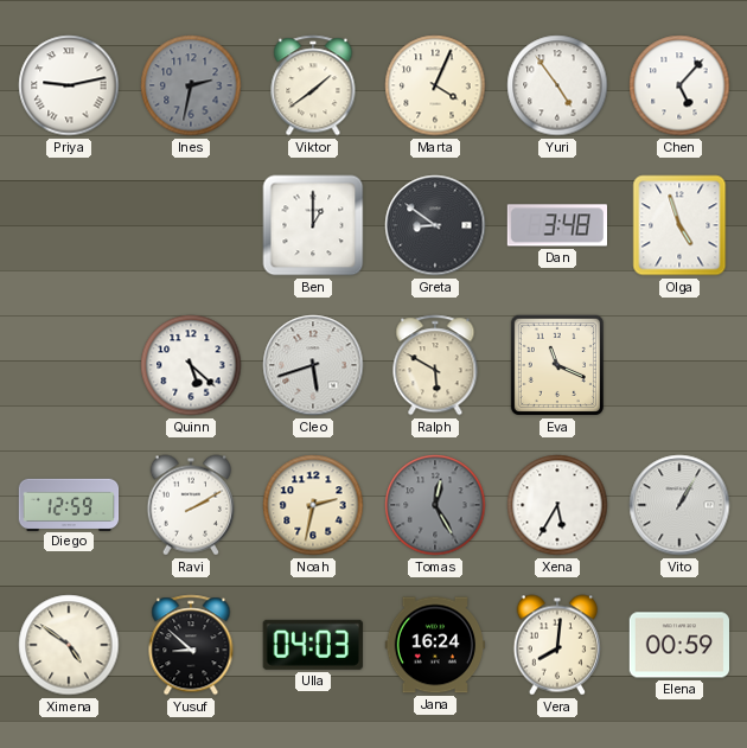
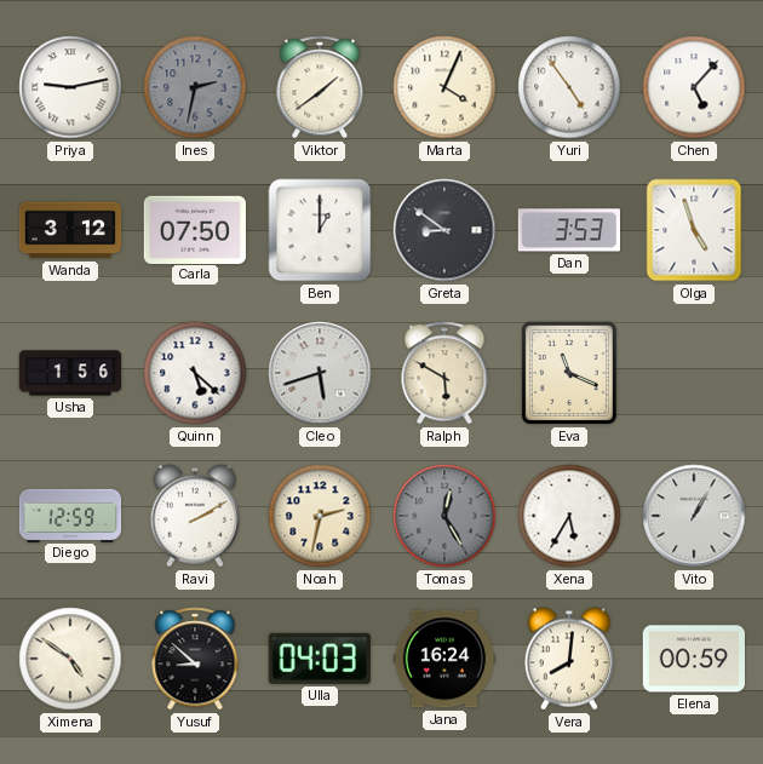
Wanda: none -> 3:12
Carla: none -> 07:50
Dan: 3:48 -> 3:53
Usha: none -> 1:56
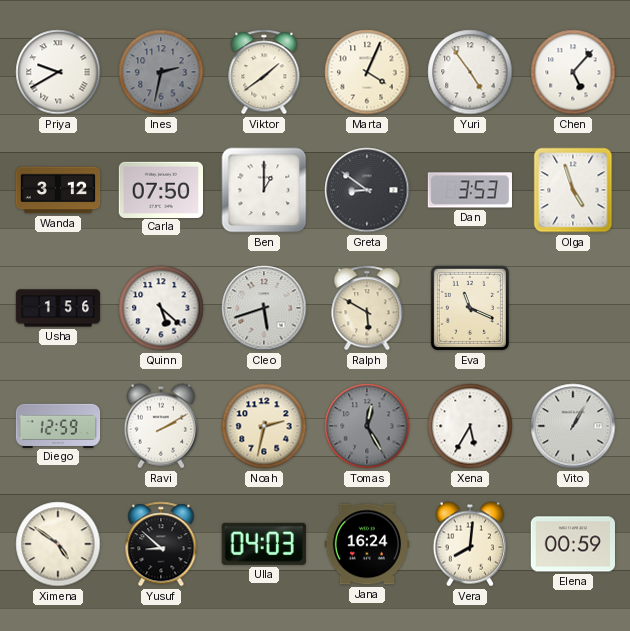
Priya: 9:13 -> 9:40
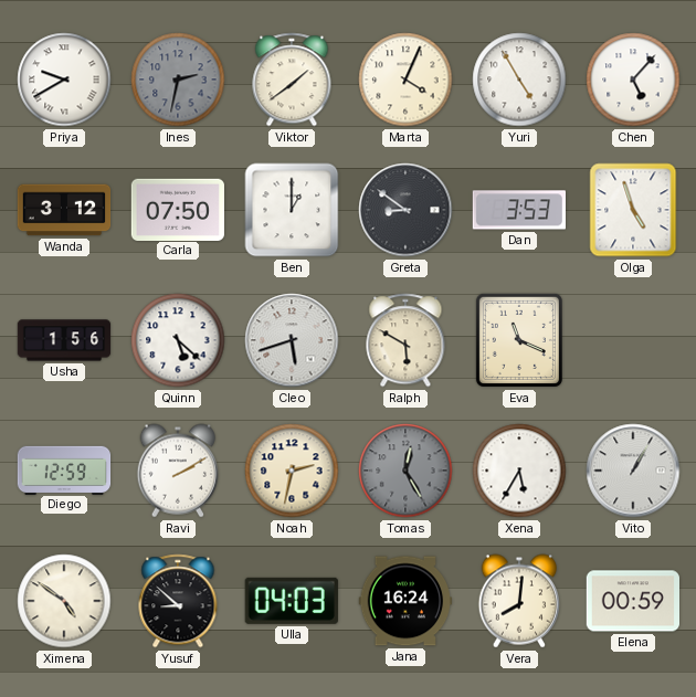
Yuri: 4:54 -> 4:55
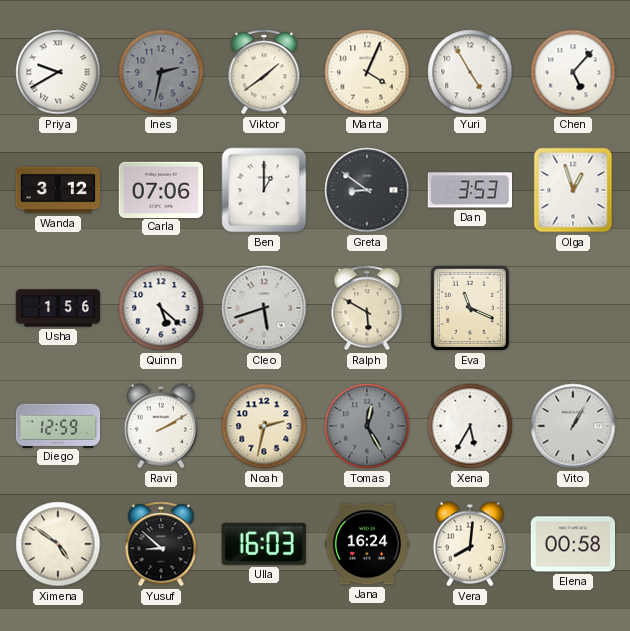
Carla: 07:50 -> 07:06
Olga: 4:57 -> 12:57
Ulla: 04:03 -> 16:03
Elena: 00:59 -> 00:58
